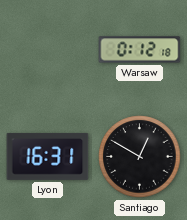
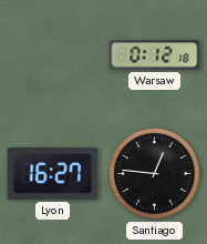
Lyon: 16:31 -> 16:27
Santiago: 12:50 -> 12:46
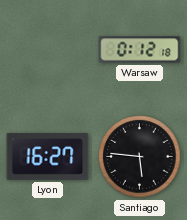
Santiago: 12:46 -> 5:46
